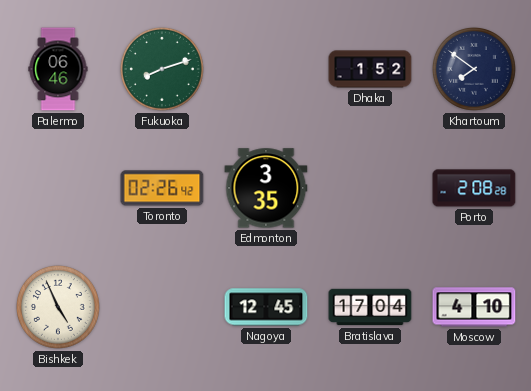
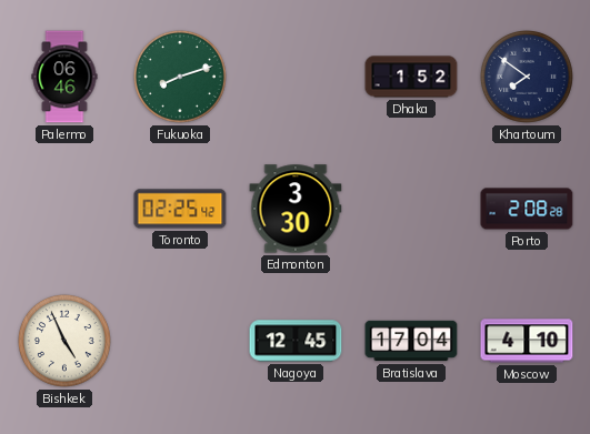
Toronto: 02:26 -> 02:25
Edmonton: 3:35 -> 3:30
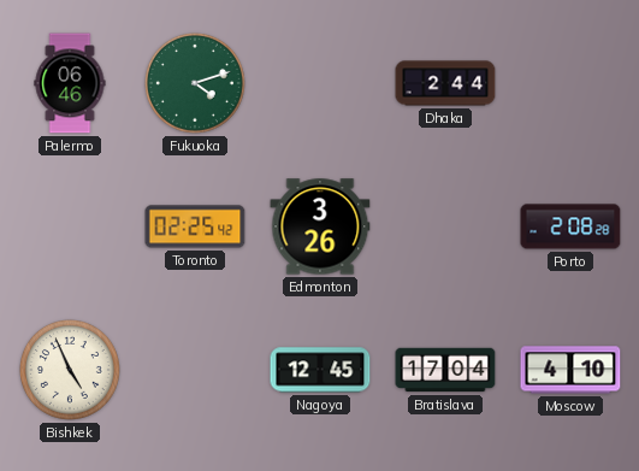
Fukuoka: 8:12 -> 4:12
Dhaka: 1:52 -> 2:44
Khartoum: 7:51 -> none
Edmonton: 3:30 -> 3:26
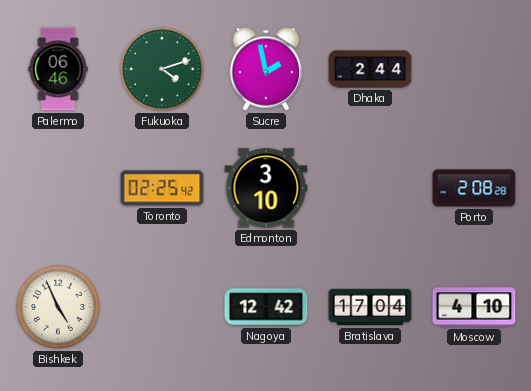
Sucre: none -> 1:58
Edmonton: 3:26 -> 3:10
Nagoya: 12:45 -> 12:42
